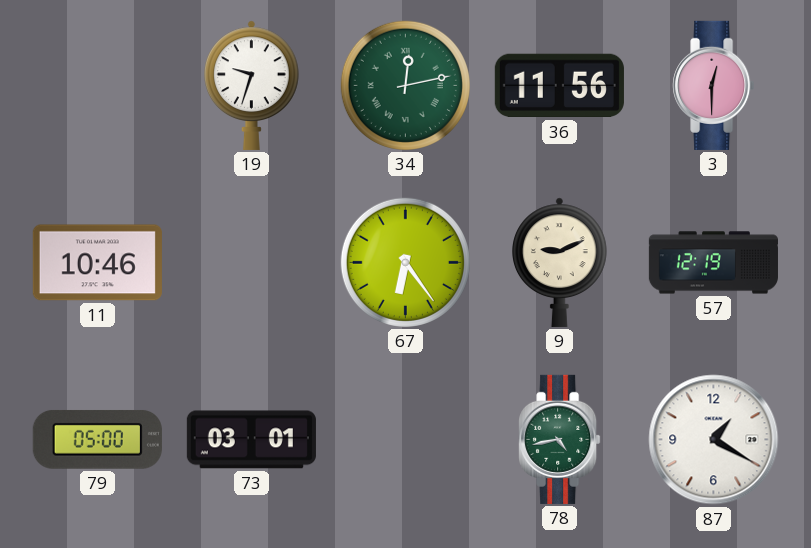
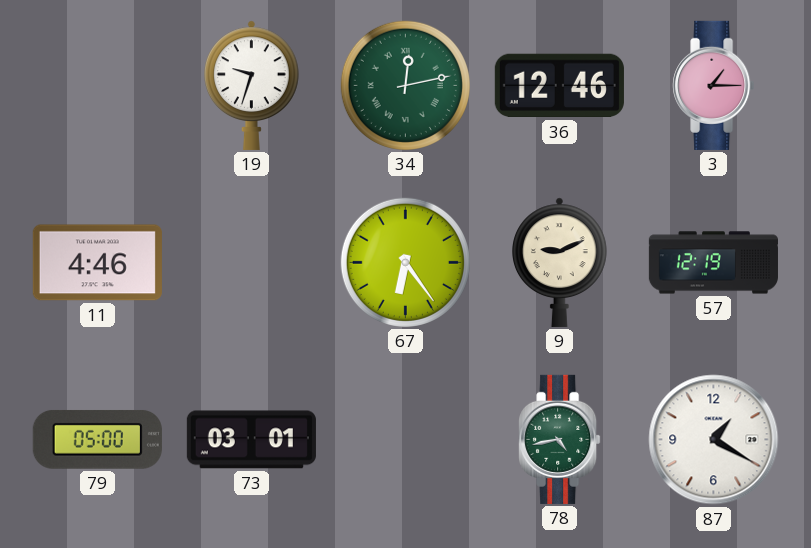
36: 11:56 -> 12:46
3: 12:30 -> 1:15
11: 10:46 -> 4:46
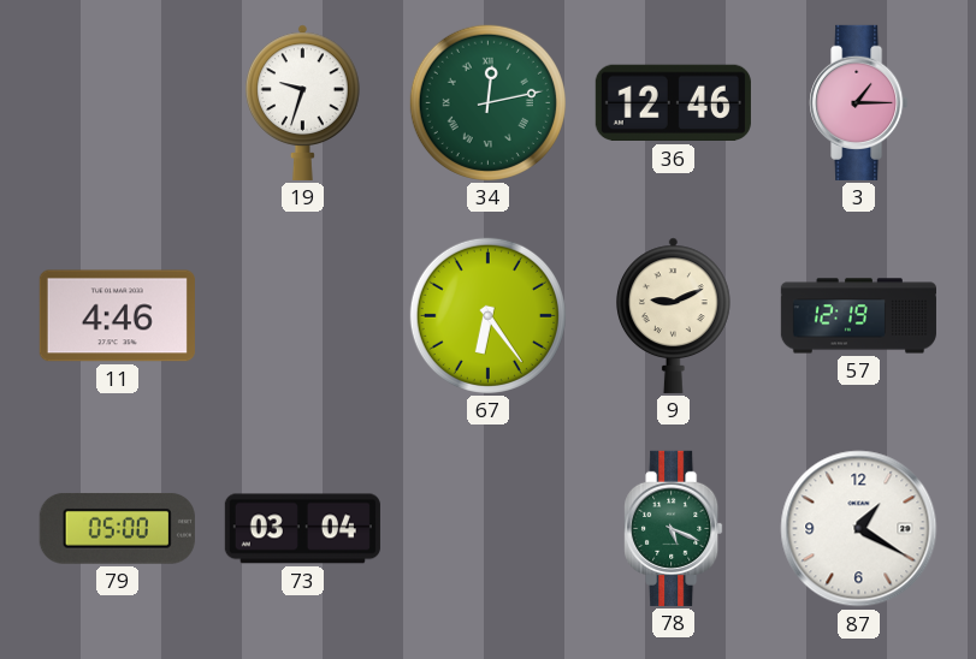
73: 03:01 -> 03:04
78: 4:43 -> 5:19
